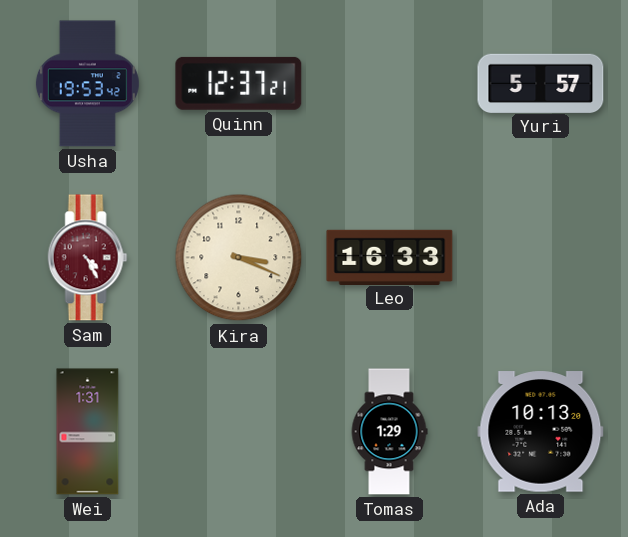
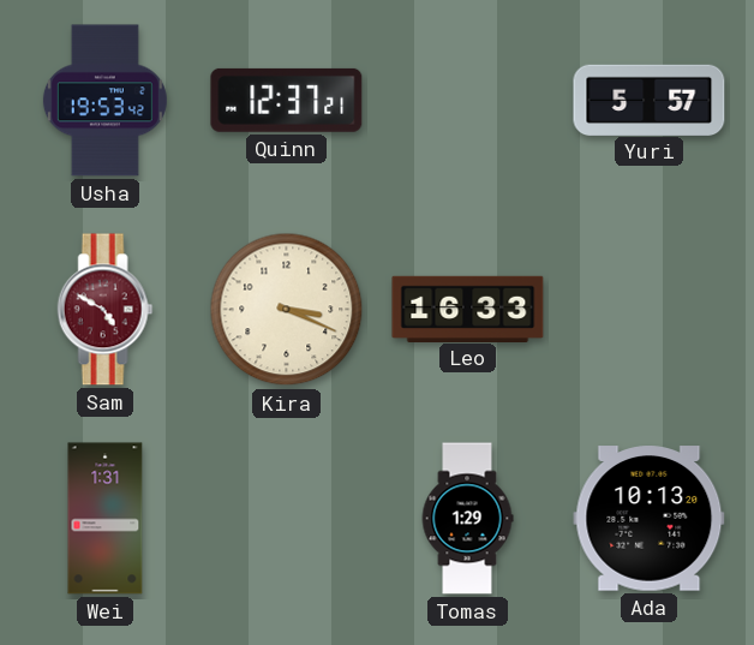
Sam: 4:25 -> 4:50
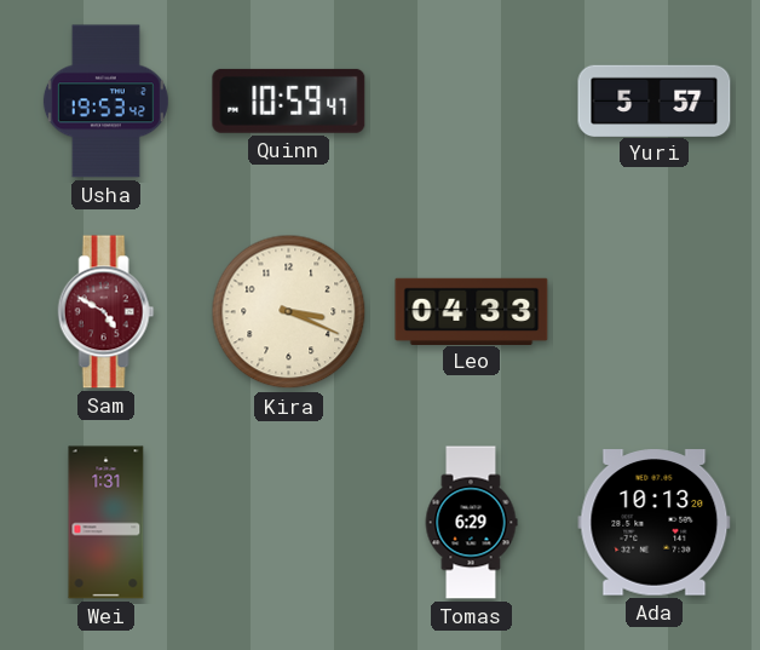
Quinn: 12:37 -> 10:59
Leo: 16:33 -> 04:33
Tomas: 1:29 -> 6:29
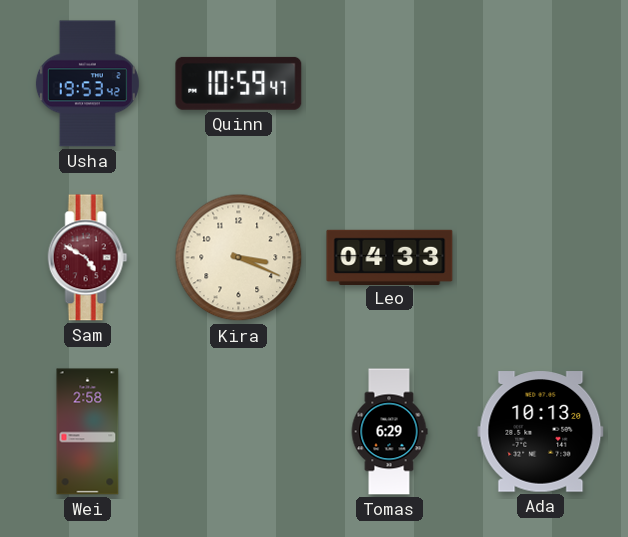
Yuri: 5:57 -> none
Wei: 1:31 -> 2:58
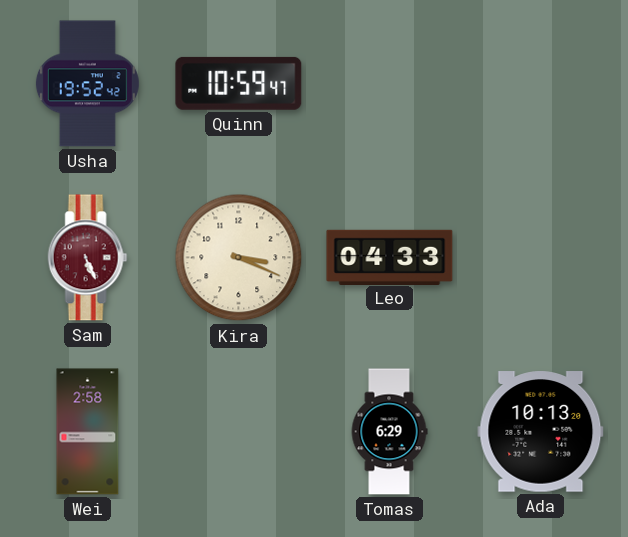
Usha: 19:53 -> 19:52
Sam: 4:50 -> 5:26
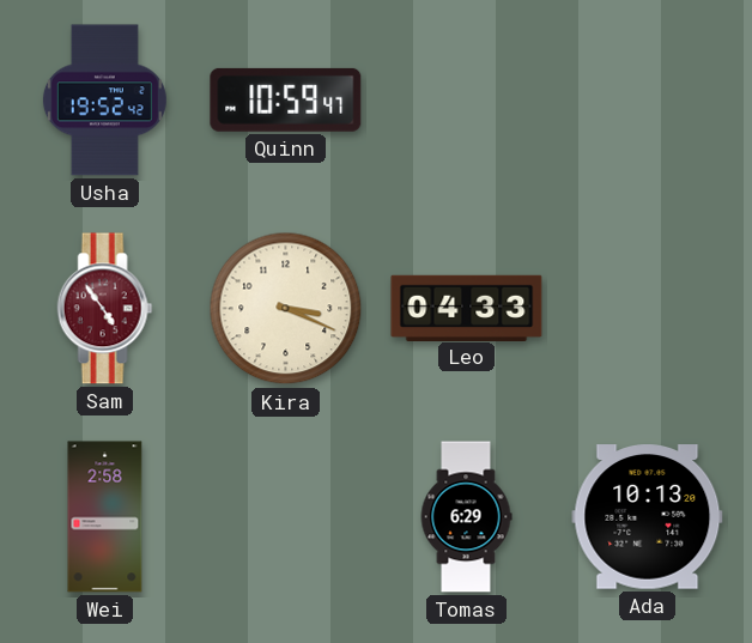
Sam: 5:26 -> 4:54
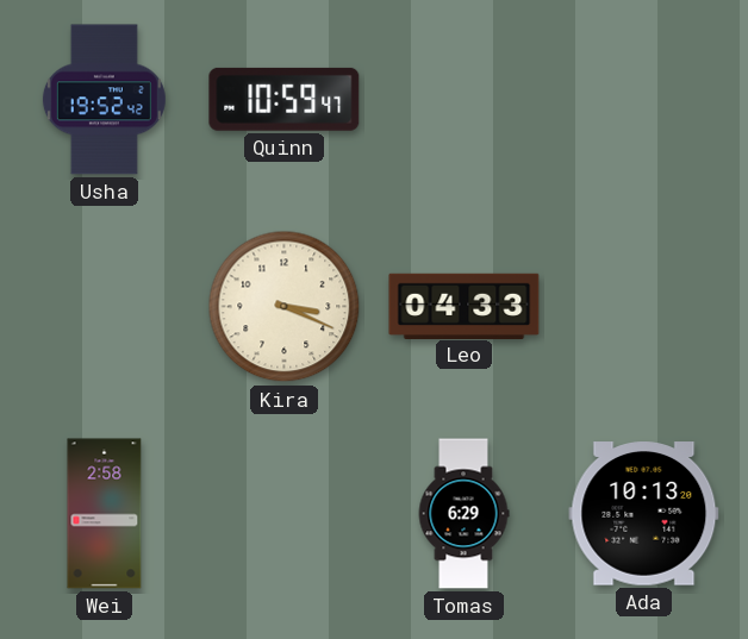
Sam: 4:54 -> none
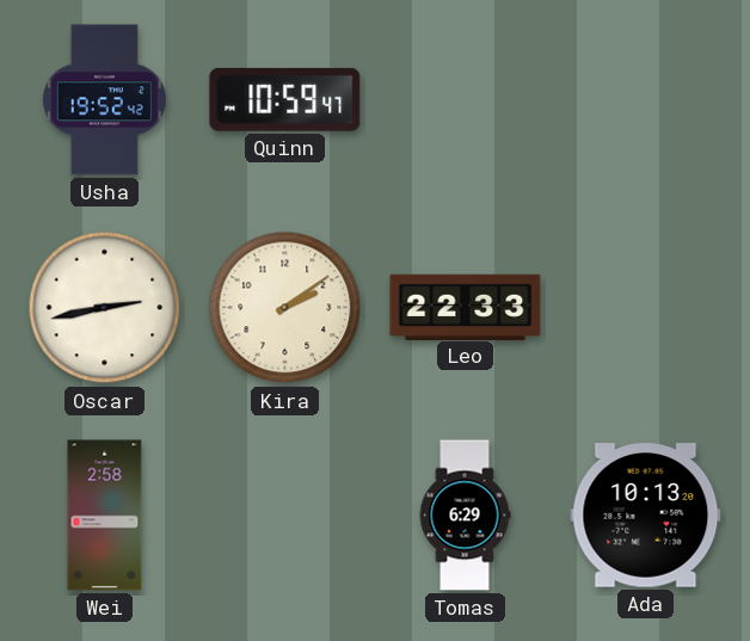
Oscar: none -> 2:43
Kira: 3:19 -> 2:09
Leo: 04:33 -> 22:33
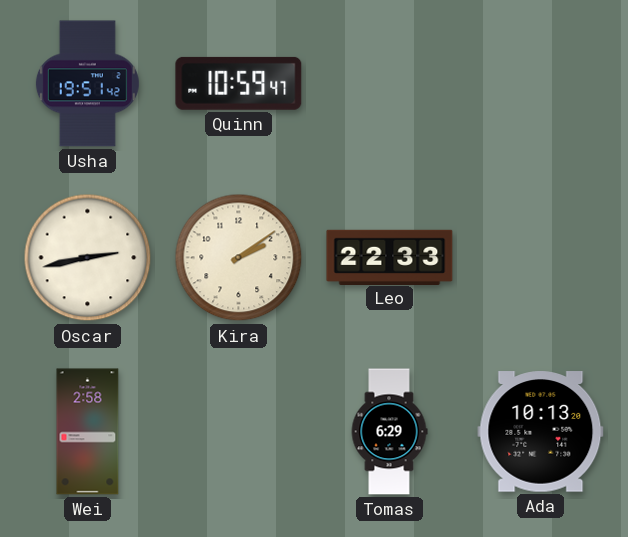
Usha: 19:52 -> 19:51
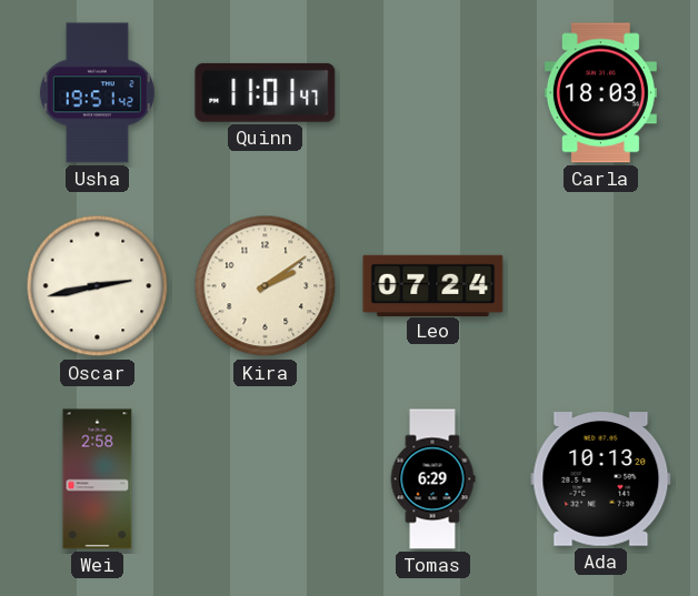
Quinn: 10:59 -> 11:01
Carla: none -> 18:03
Leo: 22:33 -> 07:24
